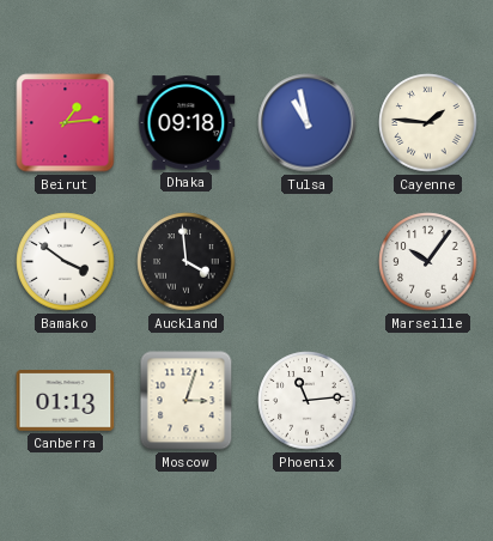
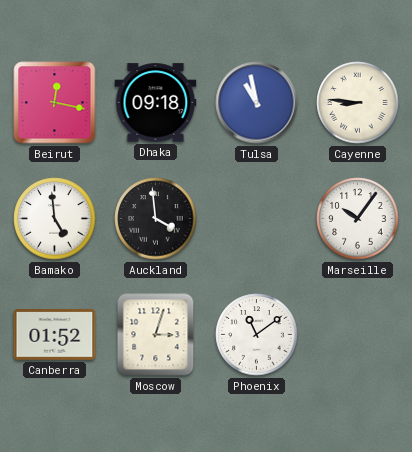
Beirut: 1:14 -> 12:17
Cayenne: 1:46 -> 8:46
Bamako: 3:51 -> 4:59
Canberra: 01:13 -> 01:52
Phoenix: 11:14 -> 11:09
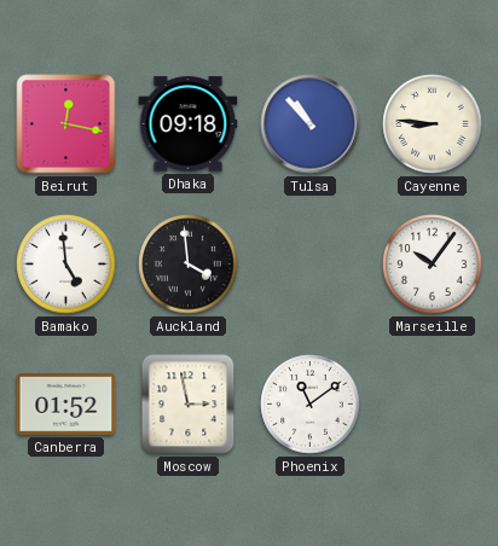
Tulsa: 10:58 -> 10:53
Moscow: 3:03 -> 2:58
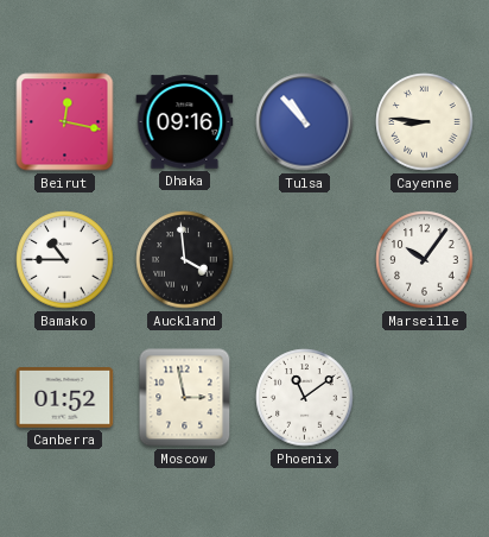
Dhaka: 09:18 -> 09:16
Bamako: 4:59 -> 10:45
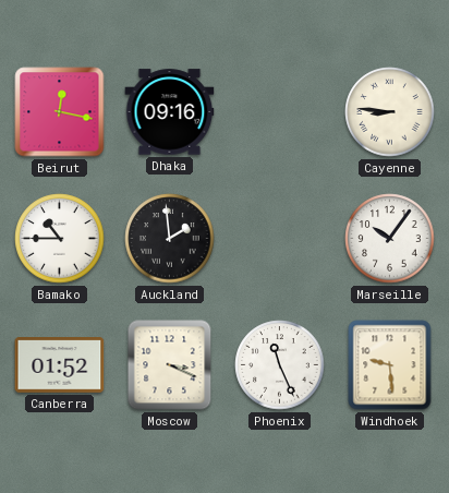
Tulsa: 10:53 -> none
Auckland: 3:59 -> 1:59
Moscow: 2:58 -> 3:19
Phoenix: 11:09 -> 11:26
Windhoek: none -> 9:29
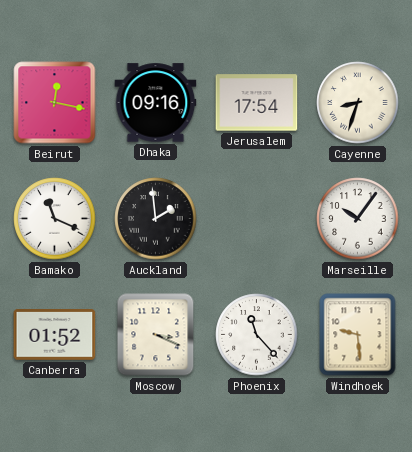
Jerusalem: none -> 17:54
Cayenne: 8:46 -> 8:33
Bamako: 10:45 -> 11:19
Phoenix: 11:26 -> 11:23
